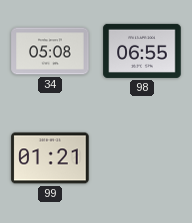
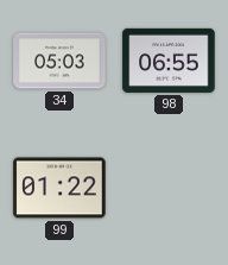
34: 05:08 -> 05:03
99: 01:21 -> 01:22
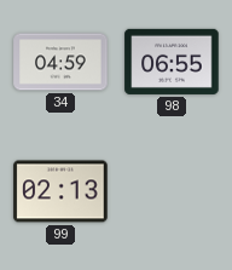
34: 05:03 -> 04:59
99: 01:22 -> 02:13
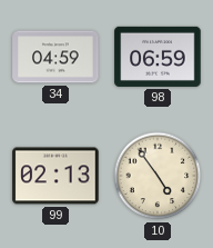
98: 06:55 -> 06:59
10: none -> 4:54
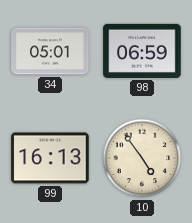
34: 04:59 -> 05:01
99: 02:13 -> 16:13
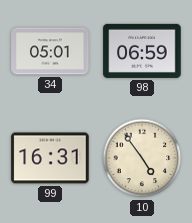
99: 16:13 -> 16:31
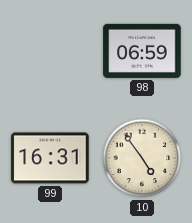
34: 05:01 -> none
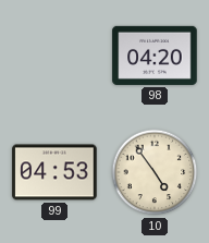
98: 06:59 -> 04:20
99: 16:31 -> 04:53
